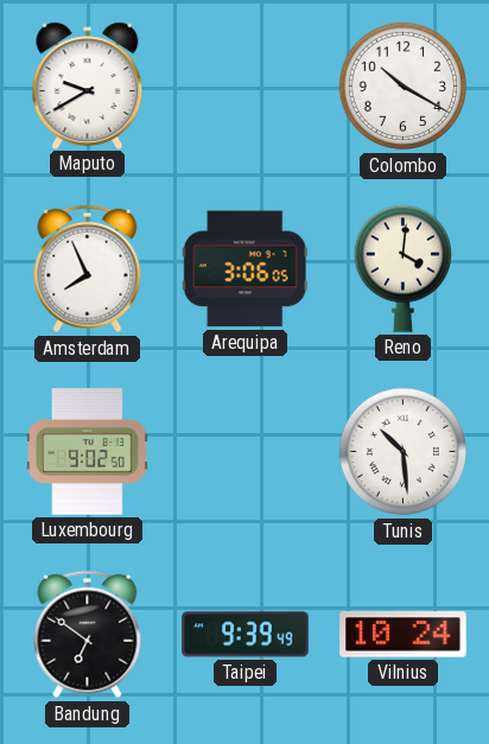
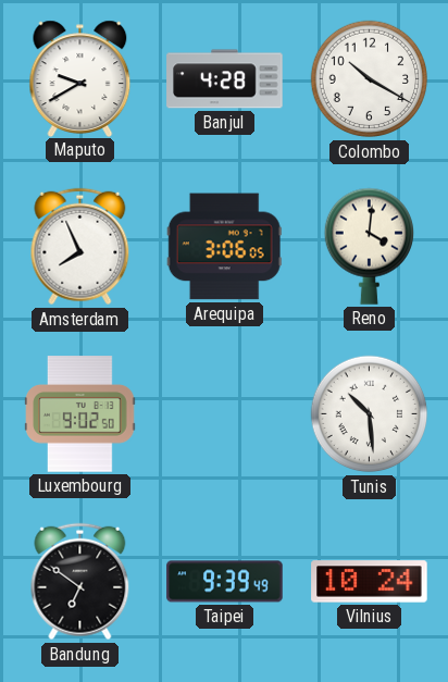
Banjul: none -> 4:28
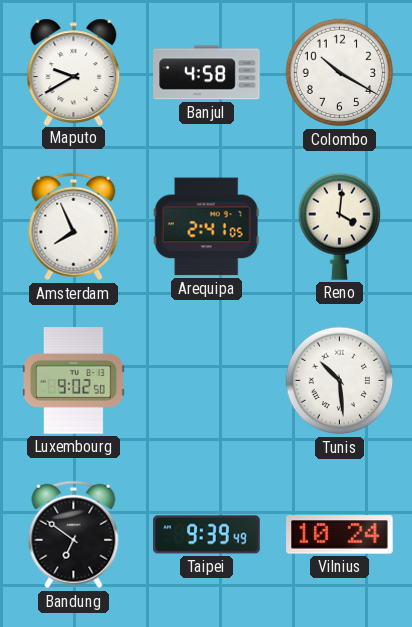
Banjul: 4:28 -> 4:58
Arequipa: 3:06 -> 2:41
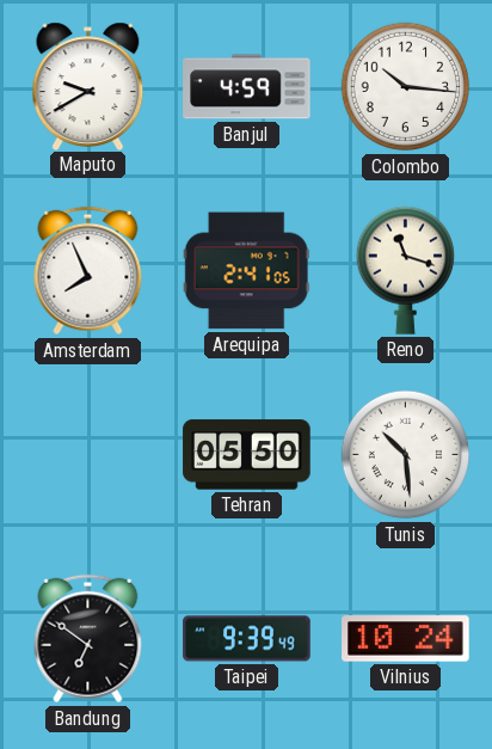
Banjul: 4:58 -> 4:59
Colombo: 10:20 -> 10:16
Reno: 4:01 -> 11:18
Luxembourg: 9:02 -> none
Tehran: none -> 05:50
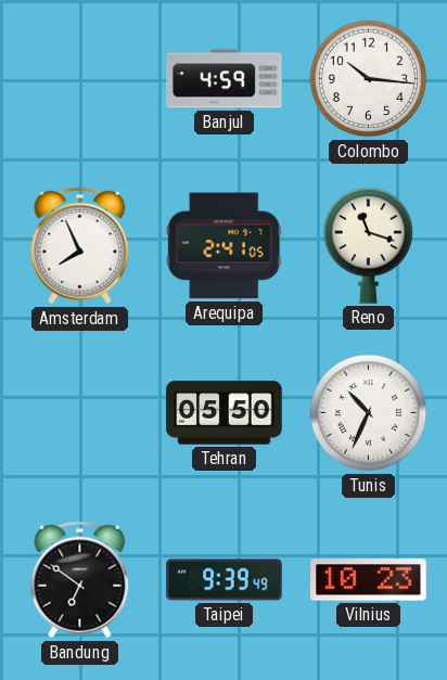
Maputo: 9:40 -> none
Tunis: 10:29 -> 10:34
Vilnius: 10:24 -> 10:23
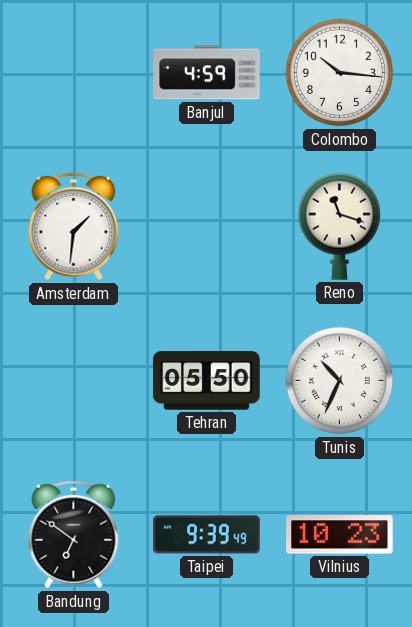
Amsterdam: 7:56 -> 1:31
Arequipa: 2:41 -> none
